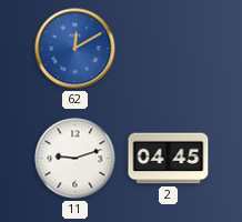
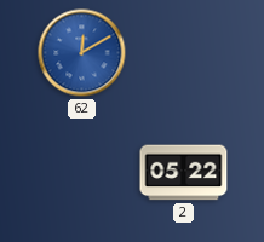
11: 9:12 -> none
2: 04:45 -> 05:22
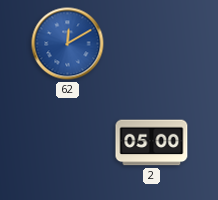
2: 05:22 -> 05:00
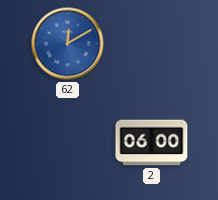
2: 05:00 -> 06:00
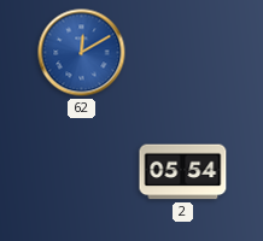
2: 06:00 -> 05:54
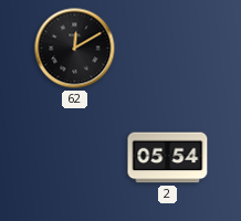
62 dial: blue -> black
